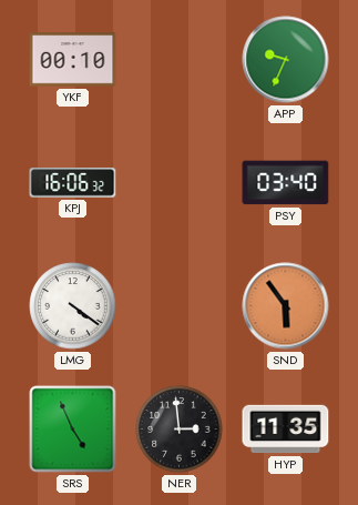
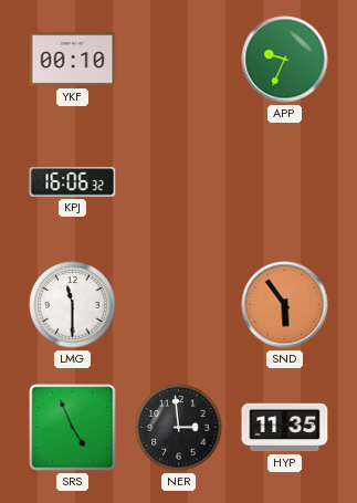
PSY: 03:40 -> none
LMG: 4:21 -> 11:30
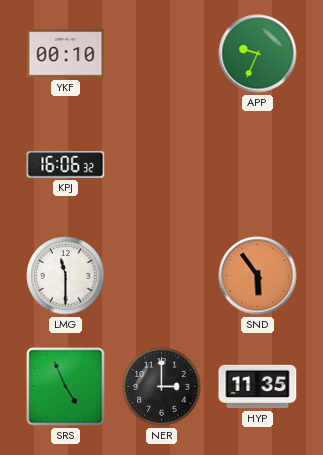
NER: 2:59 -> 3:00
